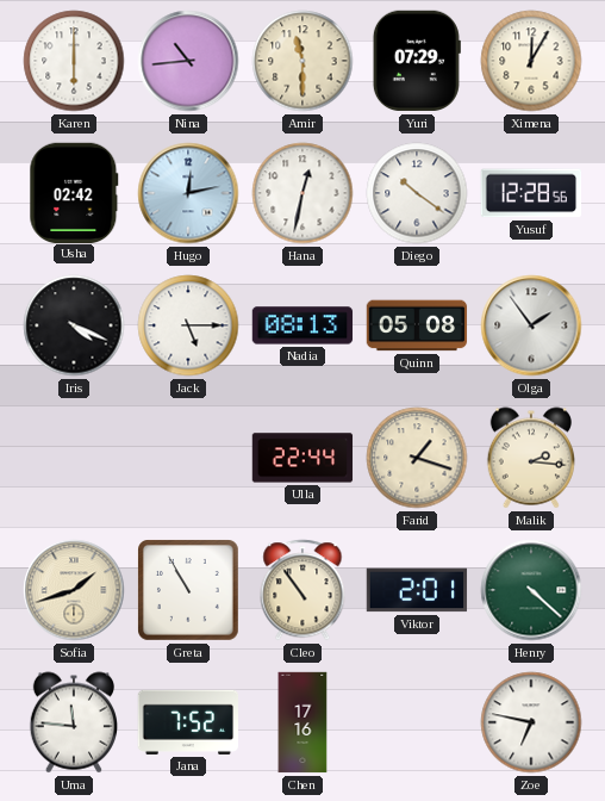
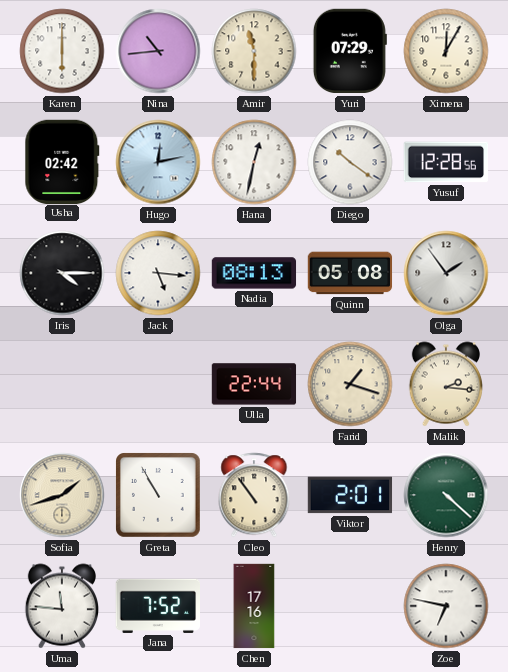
Iris: 4:19 -> 4:15
Jack: 5:15 -> 5:16
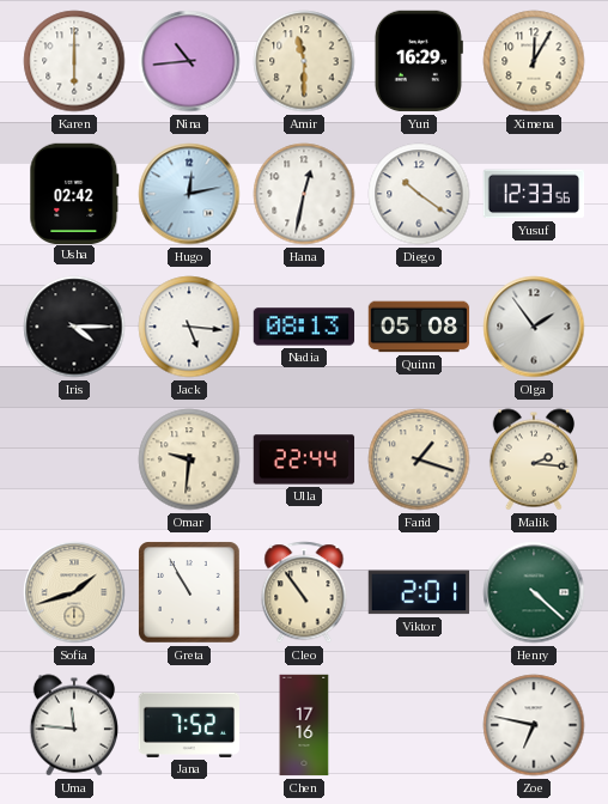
Yuri: 07:29 -> 16:29
Yusuf: 12:28 -> 12:33
Omar: none -> 9:31
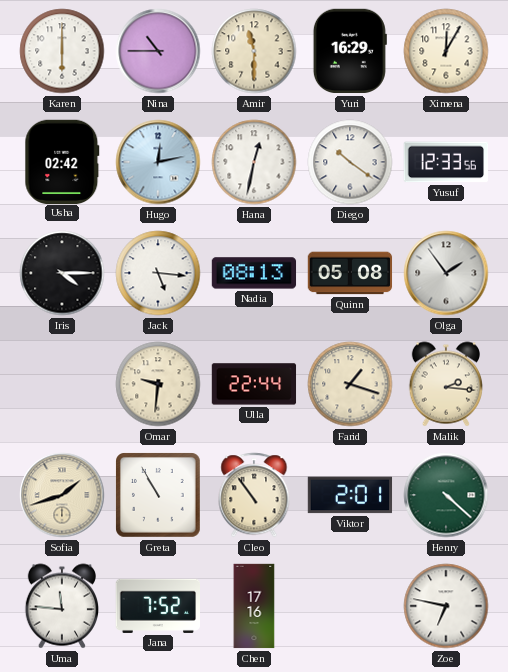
Nina: 10:44 -> 10:45
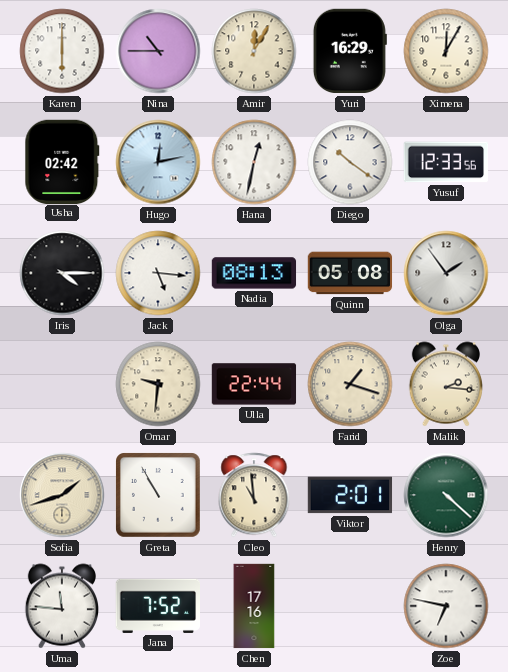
Amir: 11:30 -> 12:05
Cleo: 10:54 -> 10:59
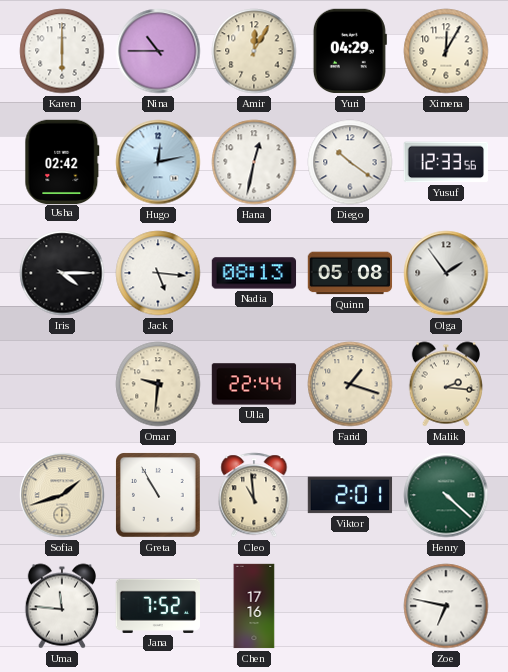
Yuri: 16:29 -> 04:29
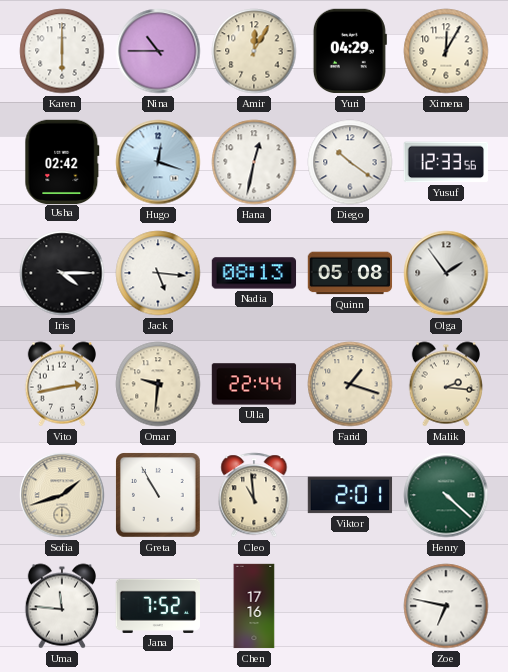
Hugo: 12:13 -> 12:18
Vito: none -> 2:43
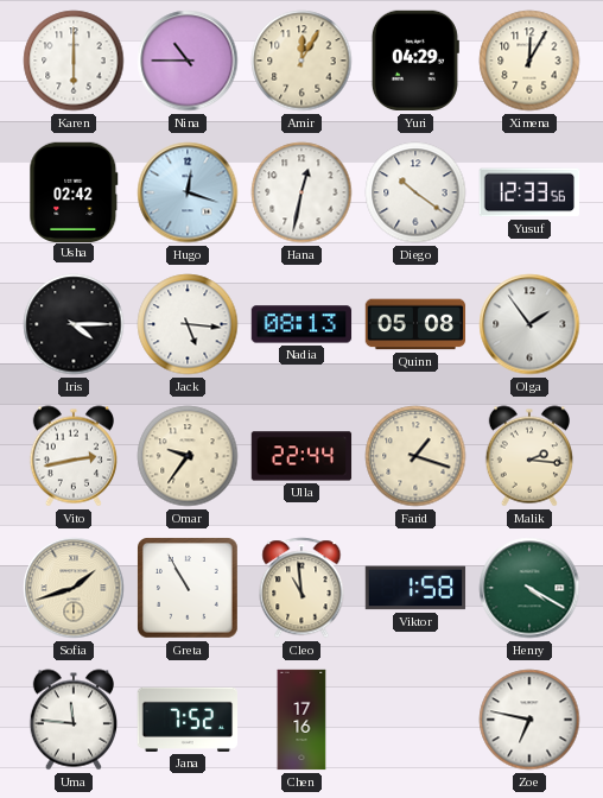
Omar: 9:31 -> 9:36
Viktor: 2:01 -> 1:58
Henry: 4:22 -> 4:20
